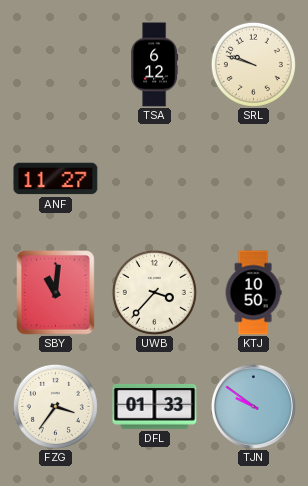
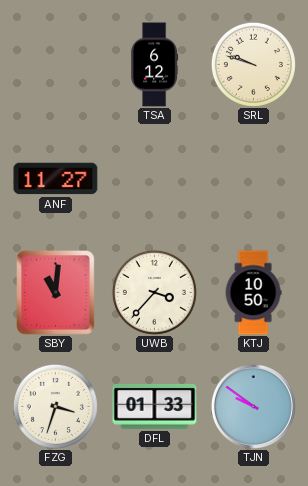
FZG: 3:36 -> 3:33
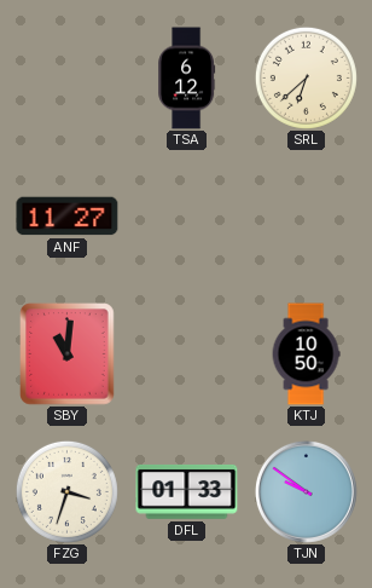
SRL: 9:48 -> 6:38
UWB: 3:37 -> none
